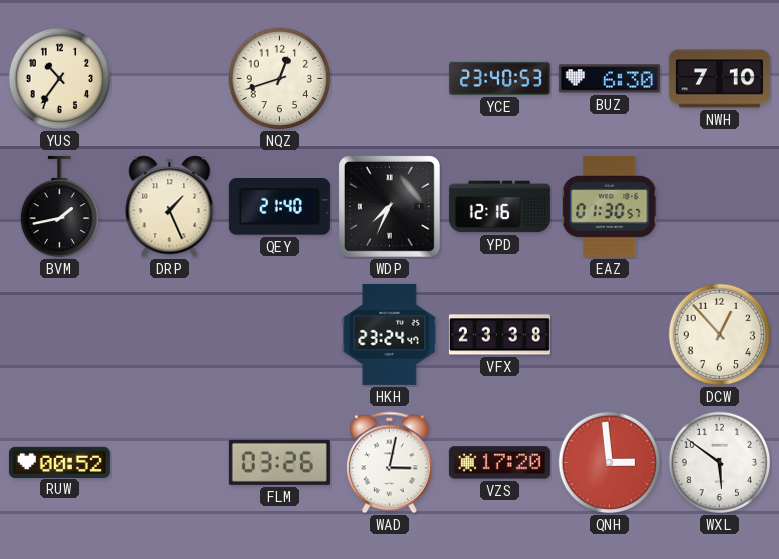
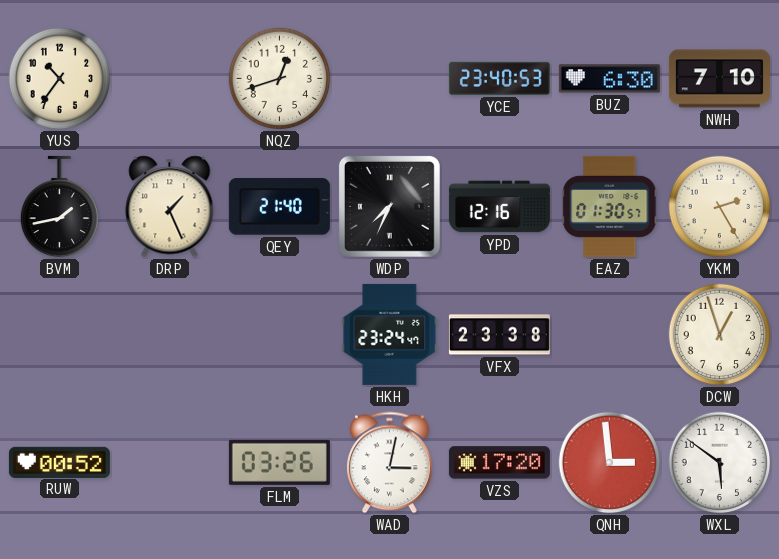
YKM: none -> 2:25
DCW: 12:53 -> 12:57
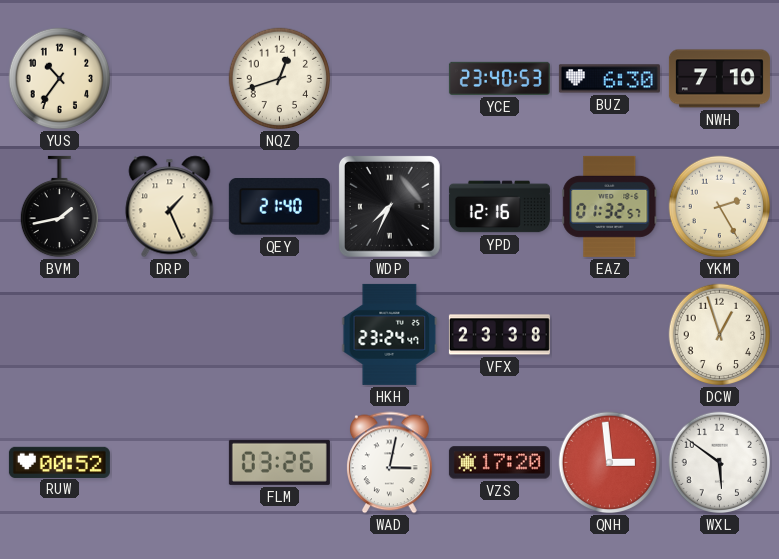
EAZ: 01:30 -> 01:32
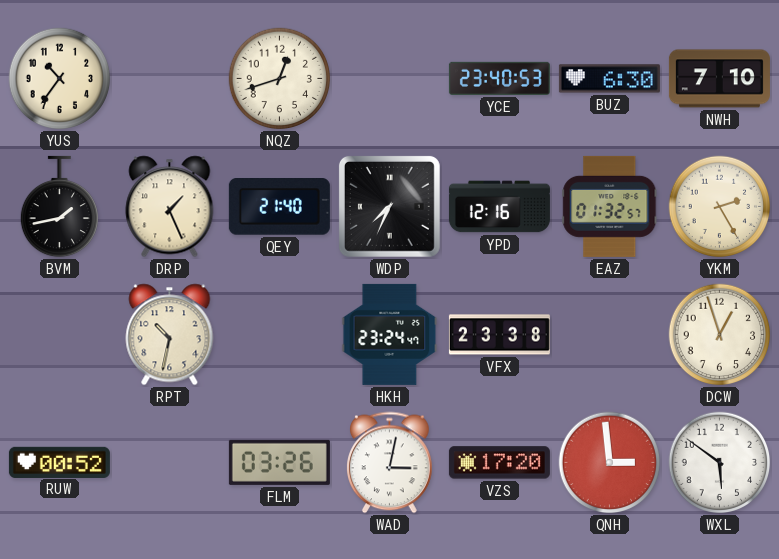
RPT: none -> 10:32
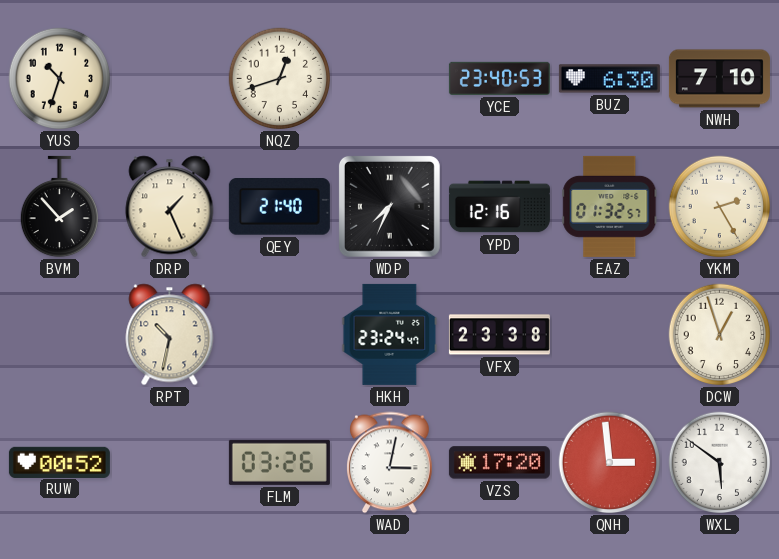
YUS: 10:36 -> 10:33
BVM: 1:43 -> 1:53
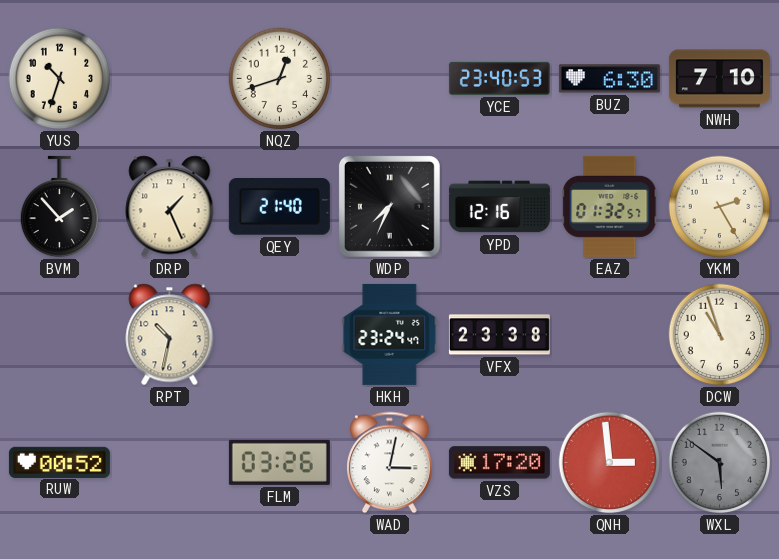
DCW: 12:57 -> 10:57
WXL dial: white -> grey
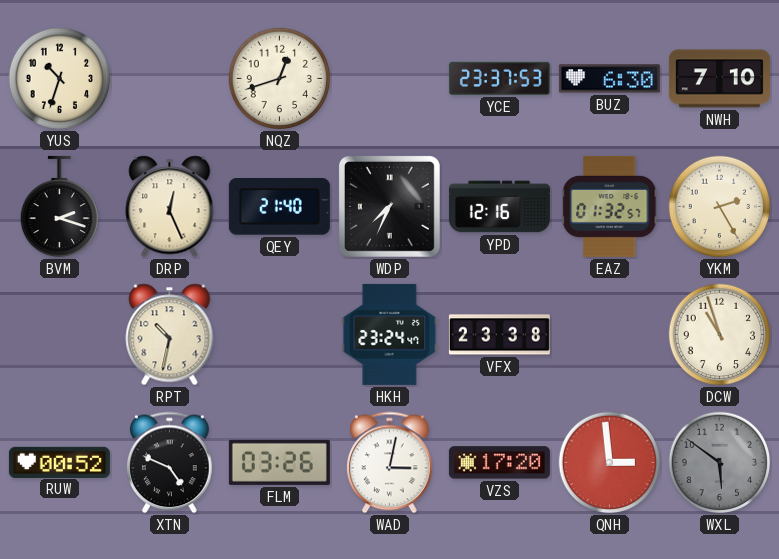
YCE: 23:40 -> 23:37
BVM: 1:53 -> 2:18
DRP: 1:26 -> 12:26
XTN: none -> 4:49
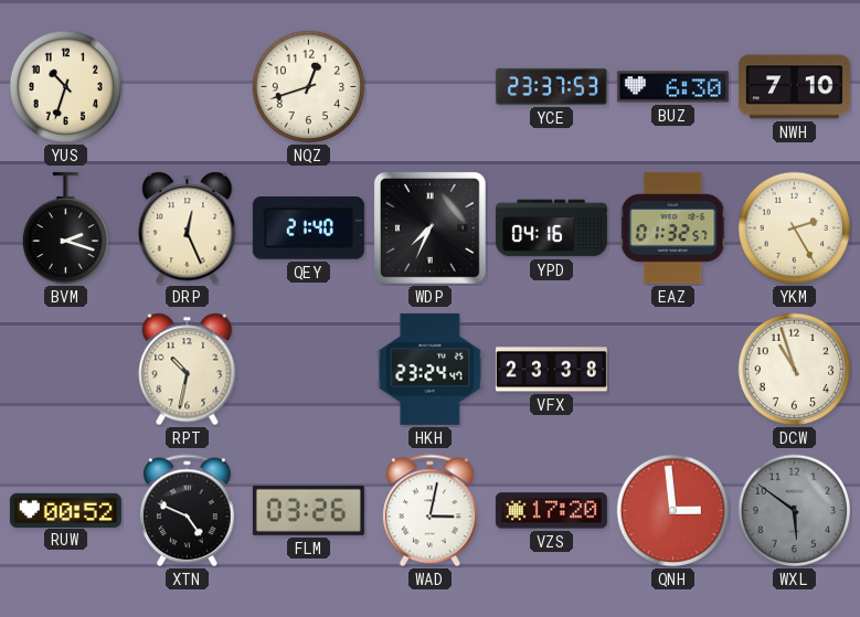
YPD: 12:16 -> 04:16
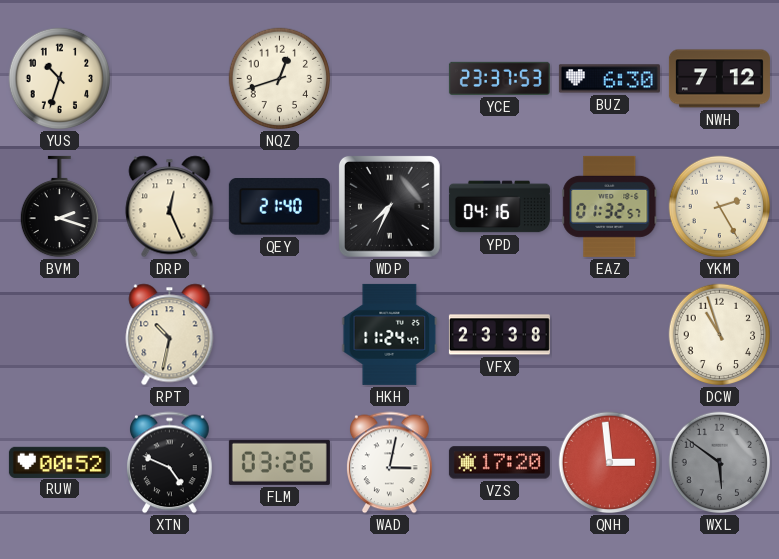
NWH: 7:10 -> 7:12
HKH: 23:24 -> 11:24
